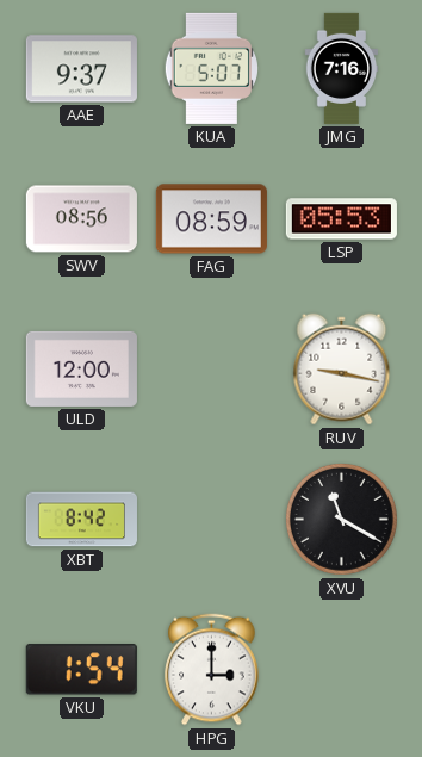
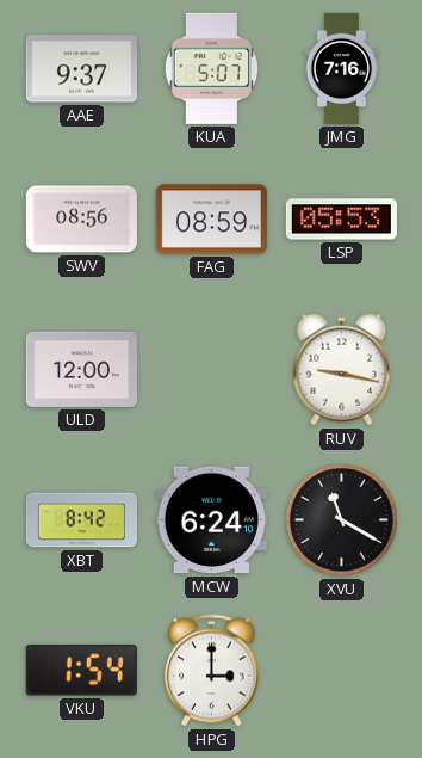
MCW: none -> 6:24
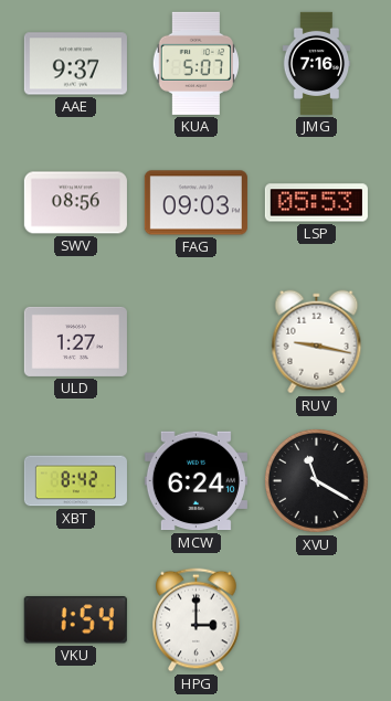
FAG: 08:59 -> 09:03
ULD: 12:00 -> 1:27
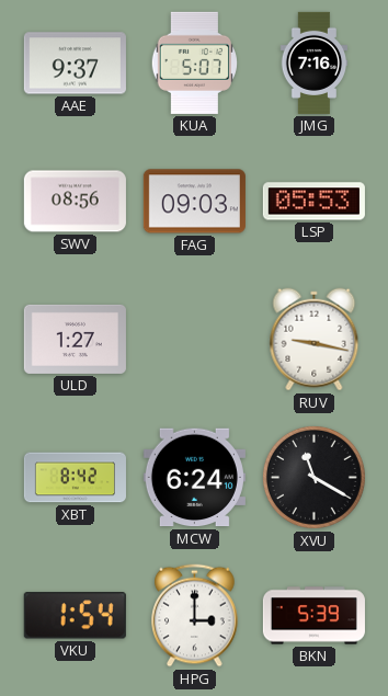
BKN: none -> 5:39
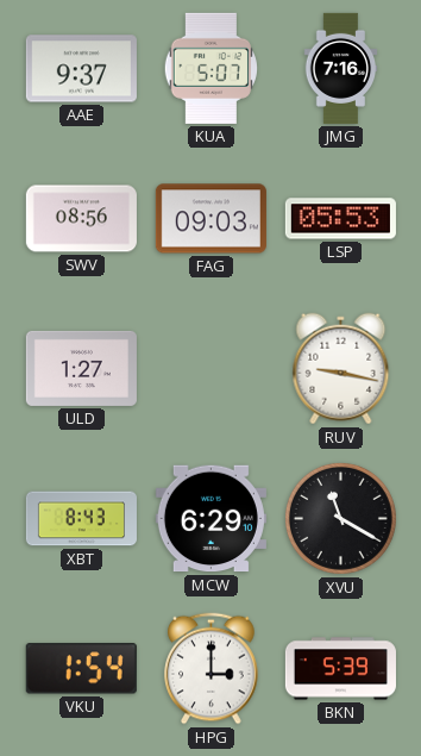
XBT: 8:42 -> 8:43
MCW: 6:24 -> 6:29
